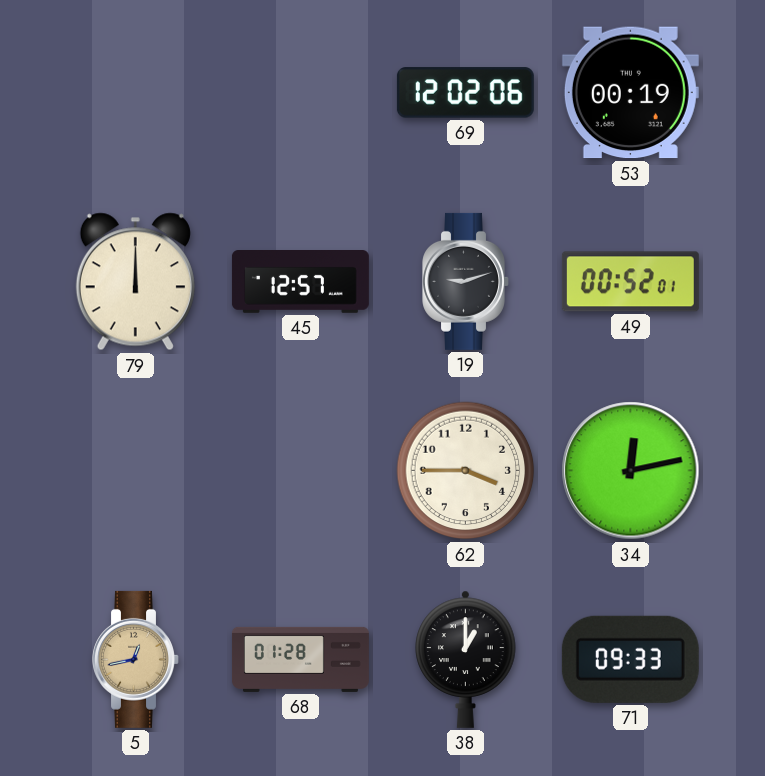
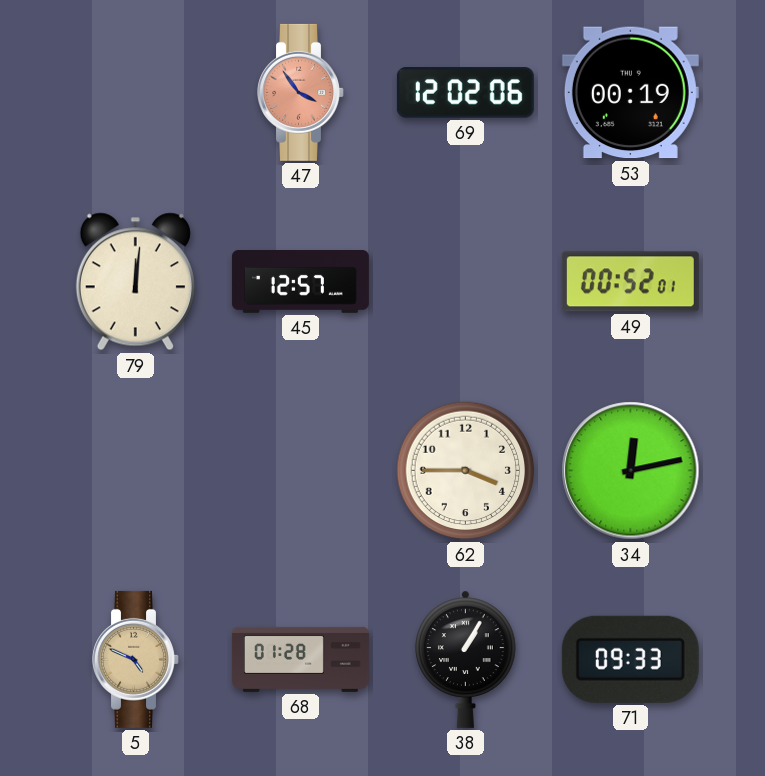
47: none -> 3:54
79: 12:00 -> 12:01
19: 9:12 -> none
5: 12:43 -> 4:49
38: 1:00 -> 1:05
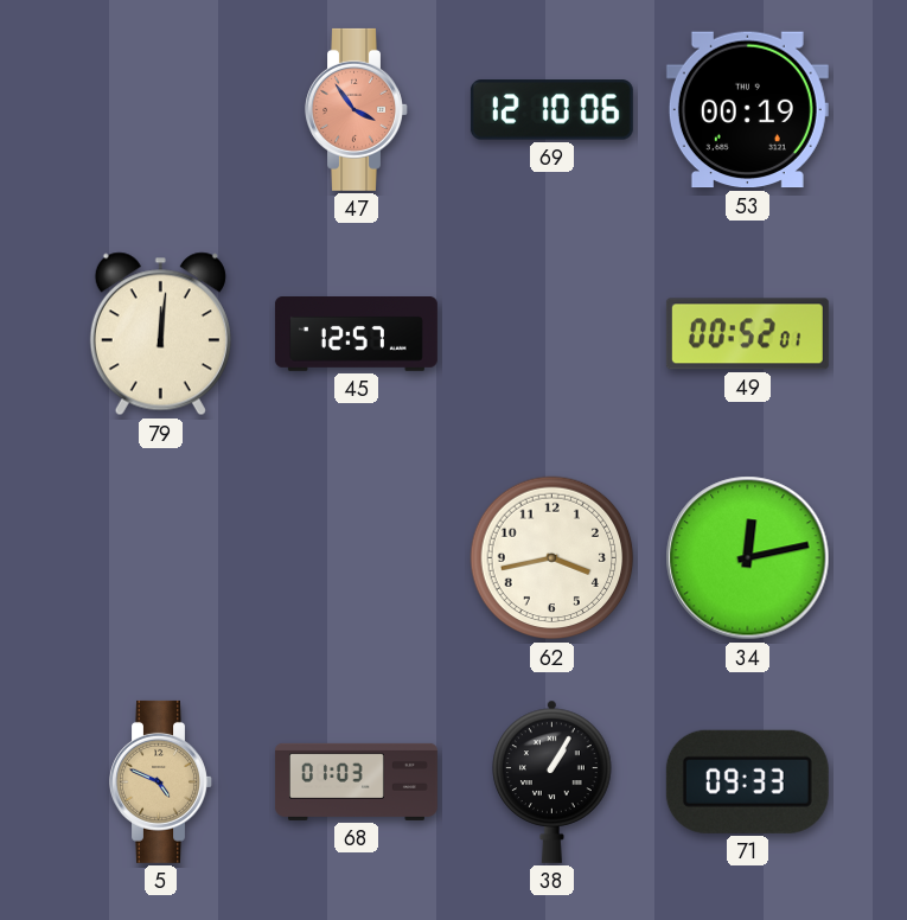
69: 12:02 -> 12:10
62: 3:45 -> 3:43
68: 01:28 -> 01:03
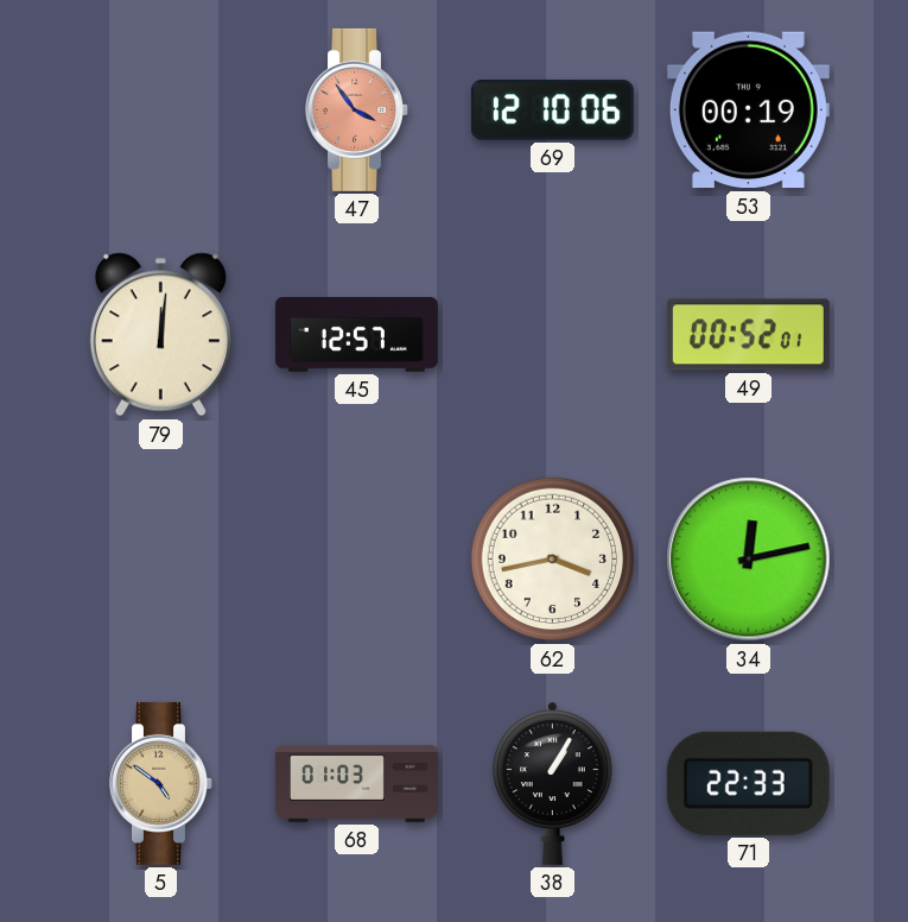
5: 4:49 -> 4:51
71: 09:33 -> 22:33
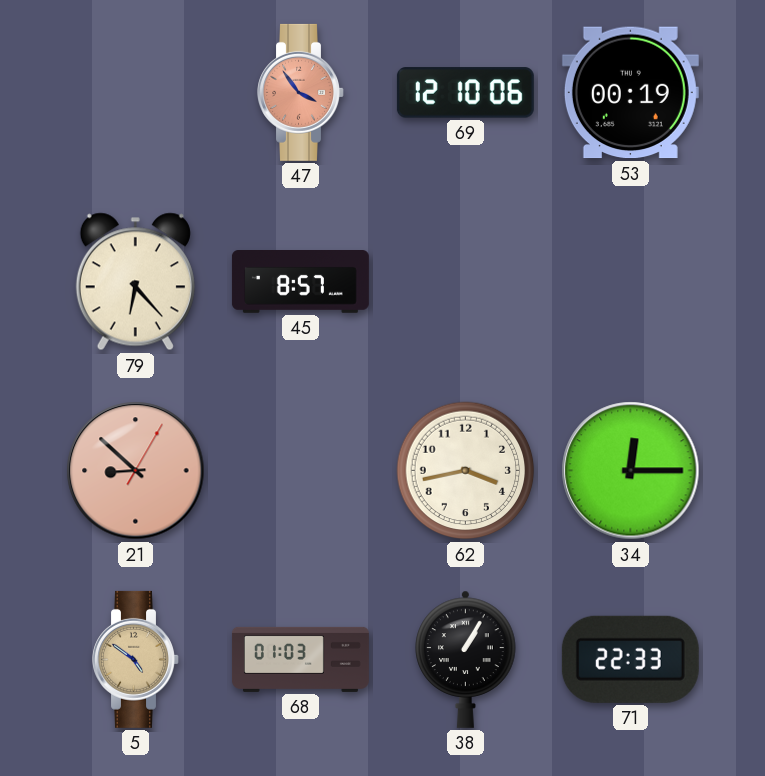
79: 12:01 -> 6:23
45: 12:57 -> 8:57
49: 00:52 -> none
21: none -> 8:52
34: 12:13 -> 12:15
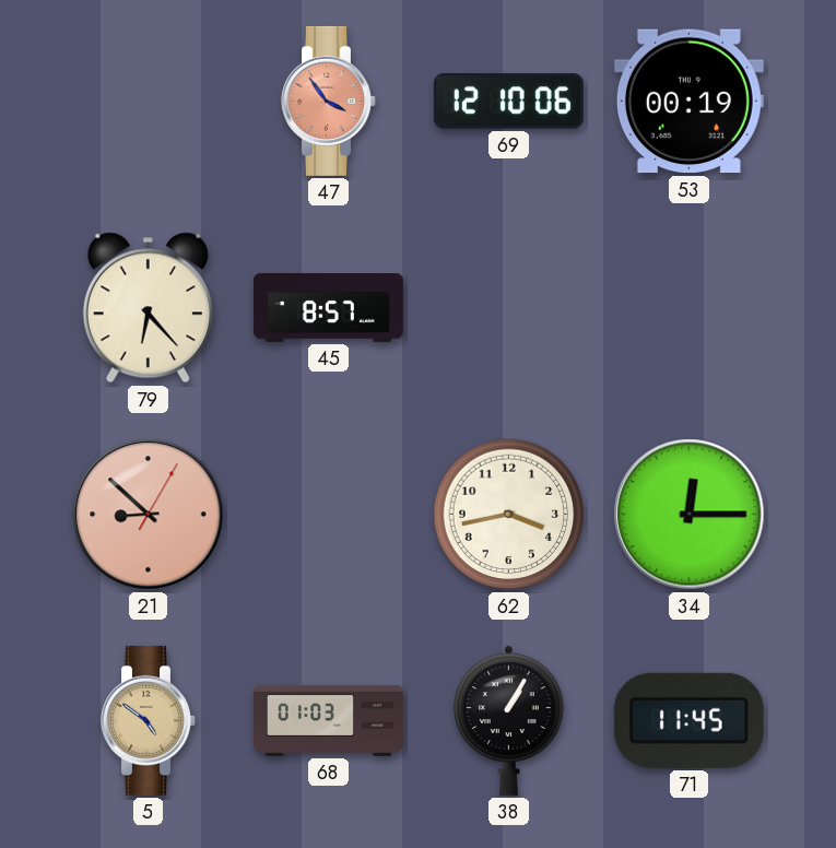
71: 22:33 -> 11:45
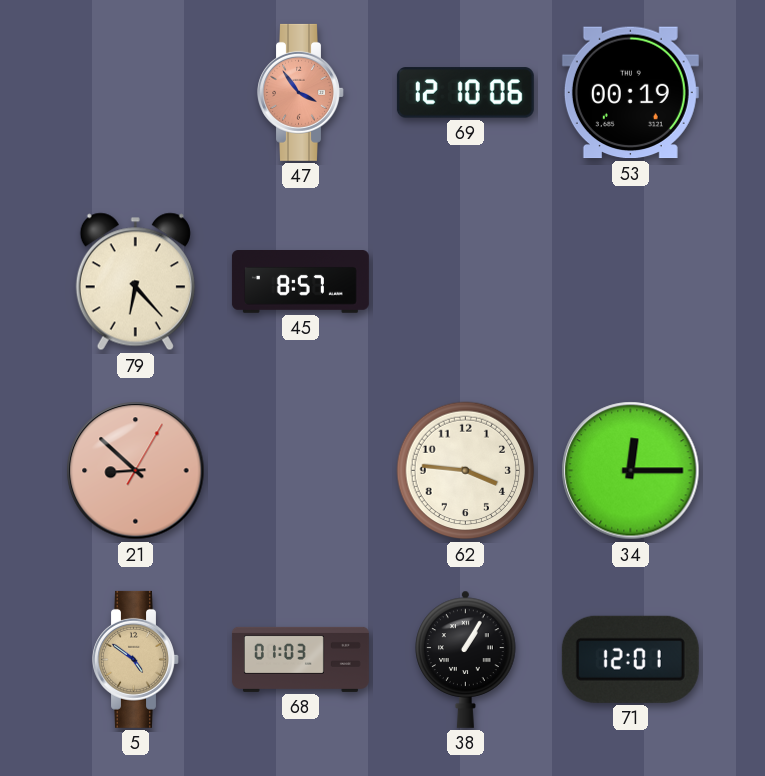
62: 3:43 -> 3:46
71: 11:45 -> 12:01
